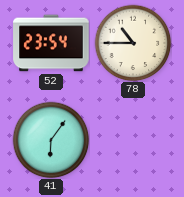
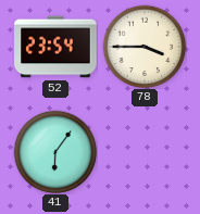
78: 10:45 -> 3:45
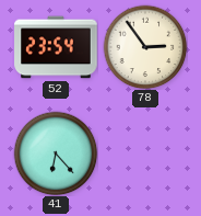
78: 3:45 -> 2:54
41: 6:06 -> 6:23
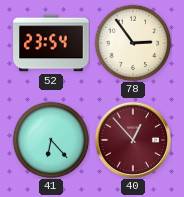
40: none -> 12:53
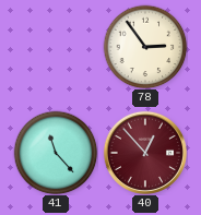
52: 23:54 -> none
41: 6:23 -> 11:23
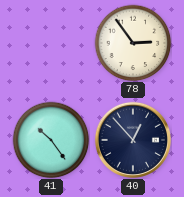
41: 11:23 -> 10:24
40 dial: burgundy -> navy
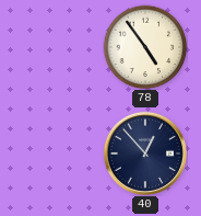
78: 2:54 -> 4:54
41: 10:24 -> none
